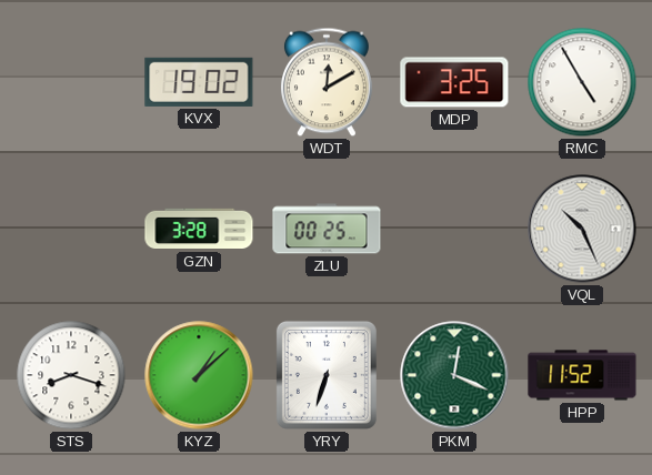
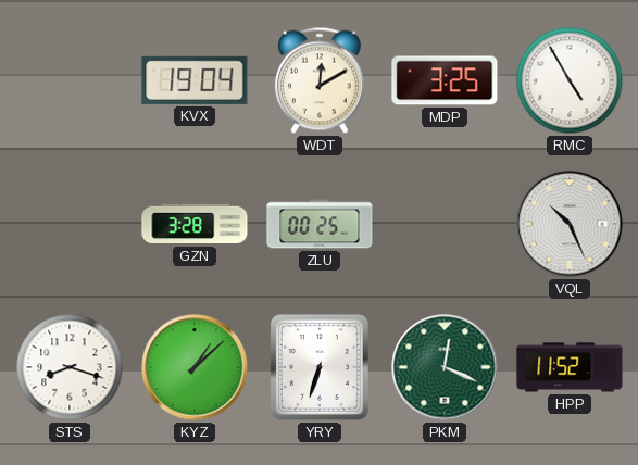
KVX: 19:02 -> 19:04
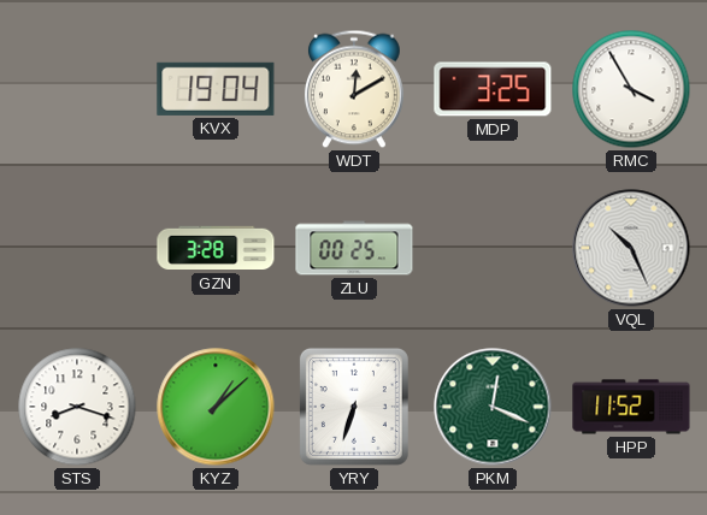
RMC: 4:55 -> 3:55
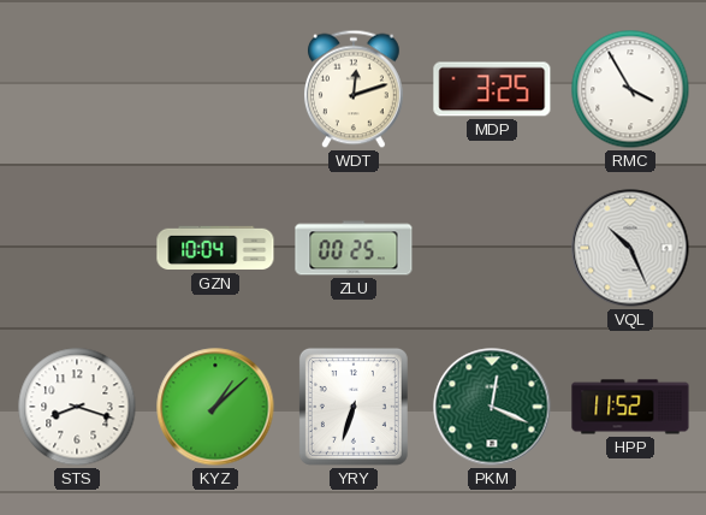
KVX: 19:04 -> none
WDT: 12:10 -> 12:12
GZN: 3:28 -> 10:04
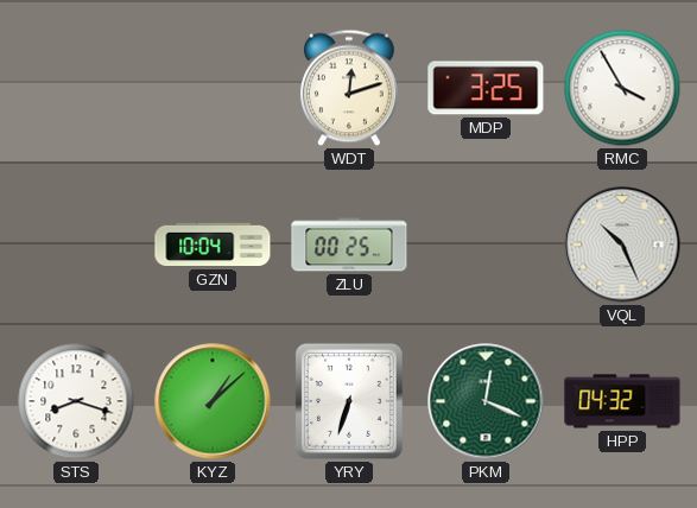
HPP: 11:52 -> 04:32
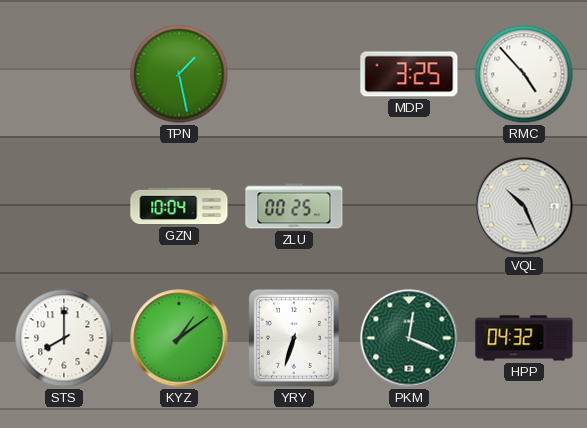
TPN: none -> 1:28
WDT: 12:12 -> none
RMC: 3:55 -> 4:53
STS: 8:18 -> 8:00
KYZ: 1:08 -> 1:09
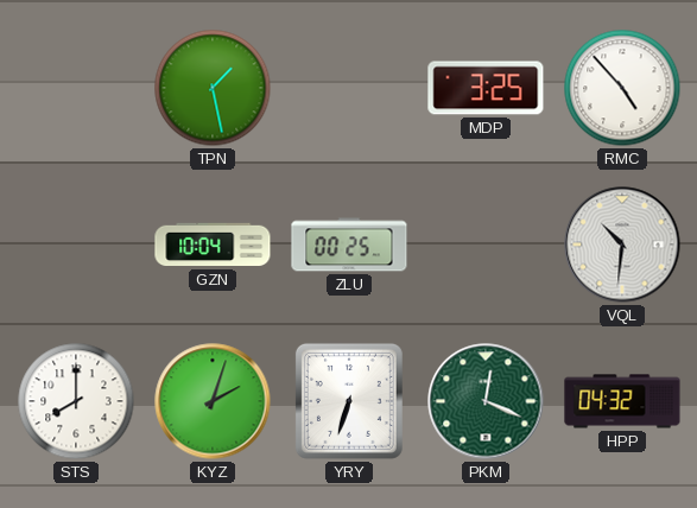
VQL: 10:26 -> 10:31
KYZ: 1:09 -> 2:03
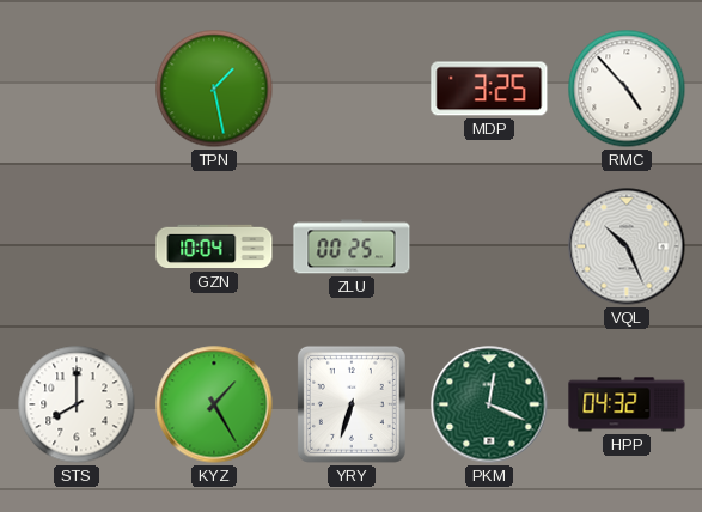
VQL: 10:31 -> 10:26
KYZ: 2:03 -> 1:25
